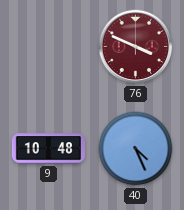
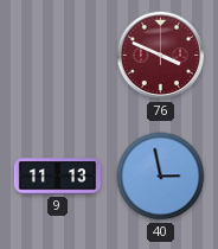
9: 10:48 -> 11:13
40: 4:26 -> 2:58
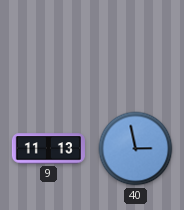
76: 3:49 -> none
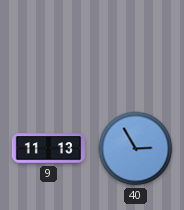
40: 2:58 -> 2:55
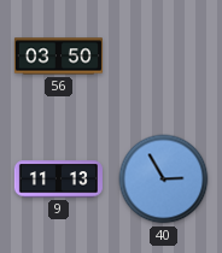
56: none -> 03:50
